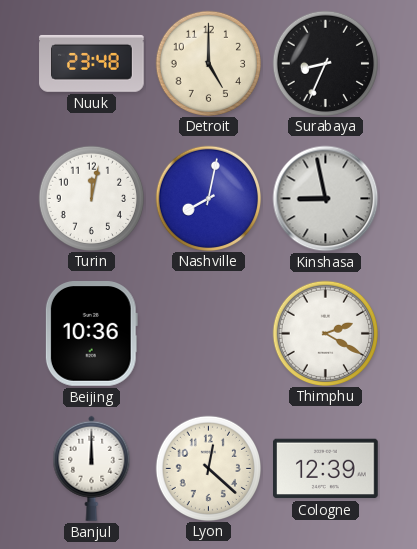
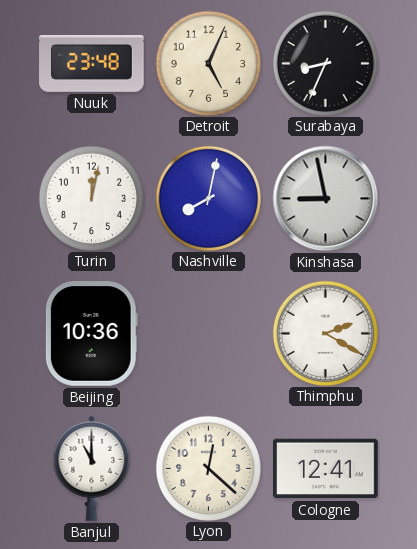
Detroit: 5:00 -> 5:04
Banjul: 12:00 -> 11:00
Cologne: 12:39 -> 12:41
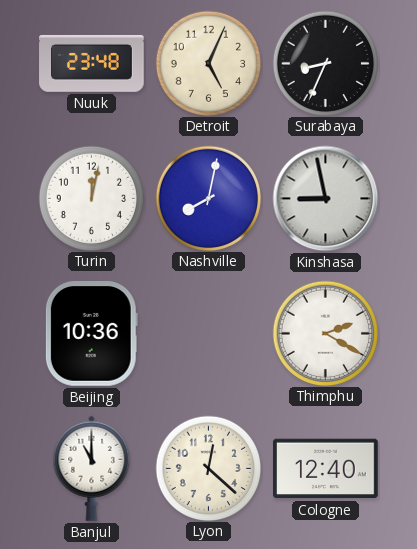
Cologne: 12:41 -> 12:40
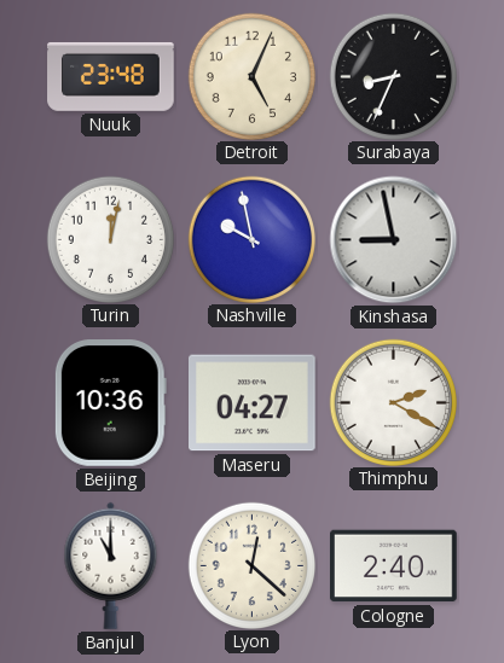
Nashville: 8:02 -> 9:58
Maseru: none -> 04:27
Cologne: 12:40 -> 2:40
